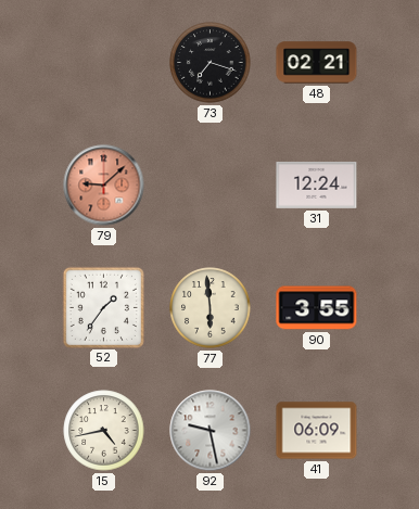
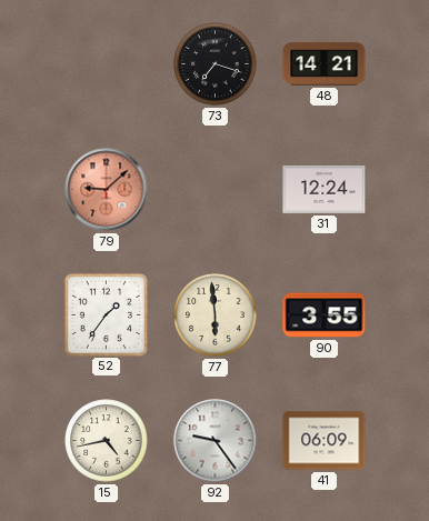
48: 02:21 -> 14:21
92: 9:28 -> 9:24
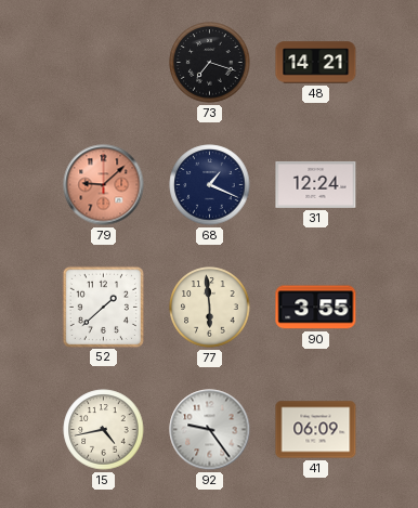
68: none -> 1:19
52: 1:36 -> 1:38
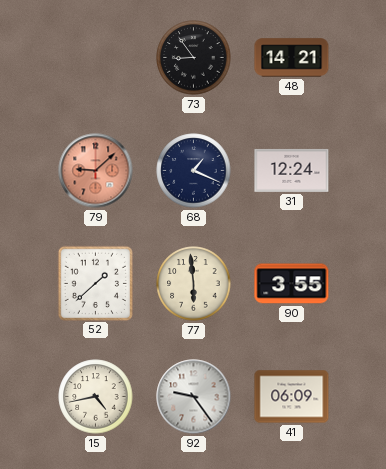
73: 7:18 -> 8:54
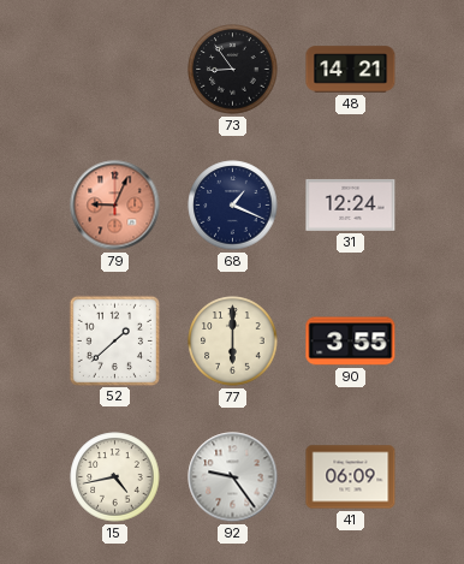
79: 9:08 -> 9:04
77: 5:59 -> 6:00
